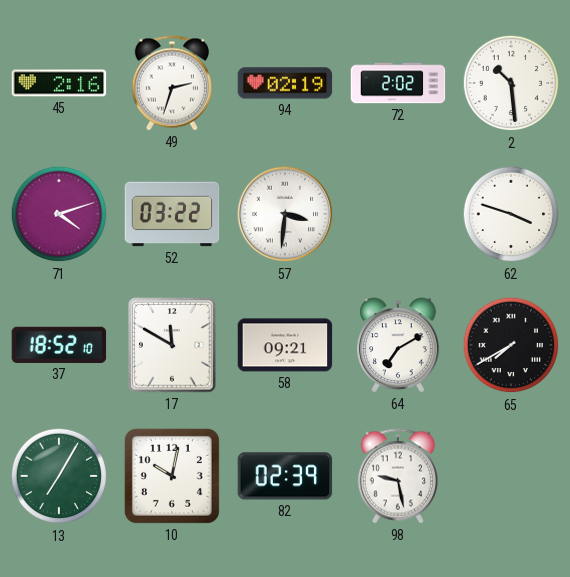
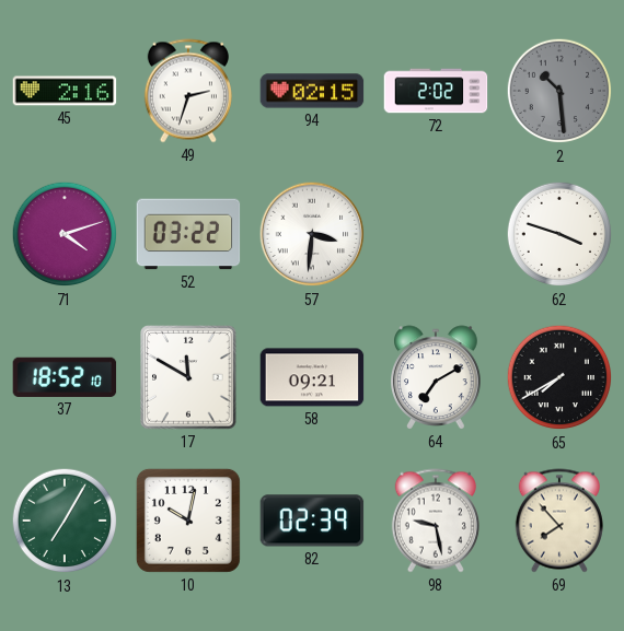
94: 02:19 -> 02:15
2 dial: white -> grey
69: none -> 7:53
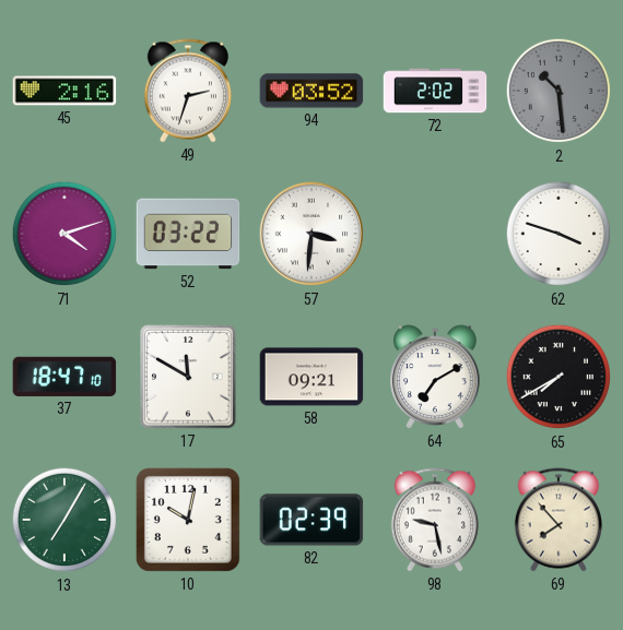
94: 02:15 -> 03:52
37: 18:52 -> 18:47
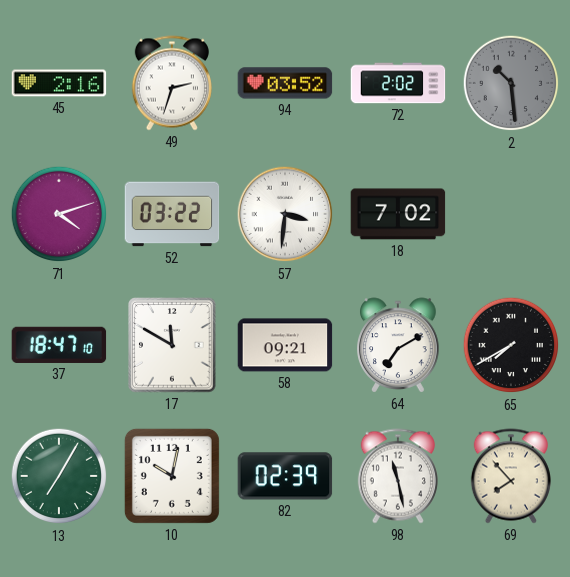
18: none -> 7:02
62: 3:48 -> none
98: 9:28 -> 11:28
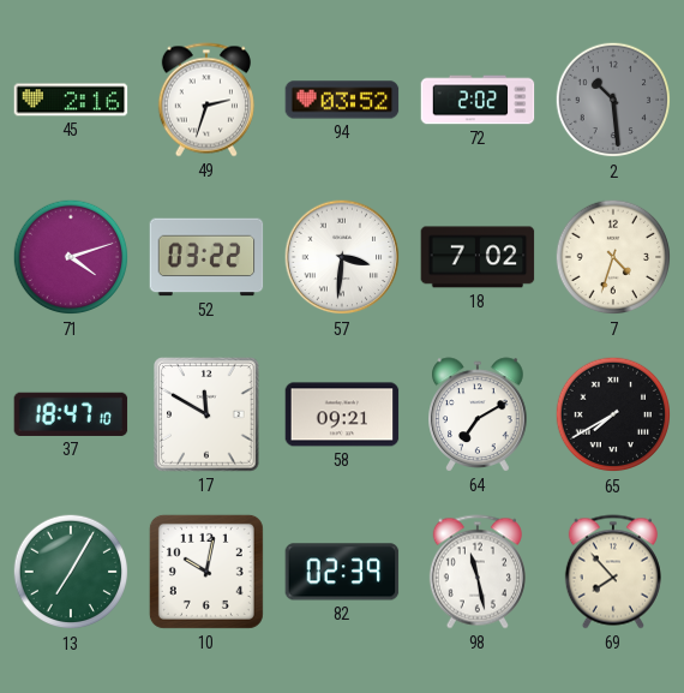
7: none -> 4:33
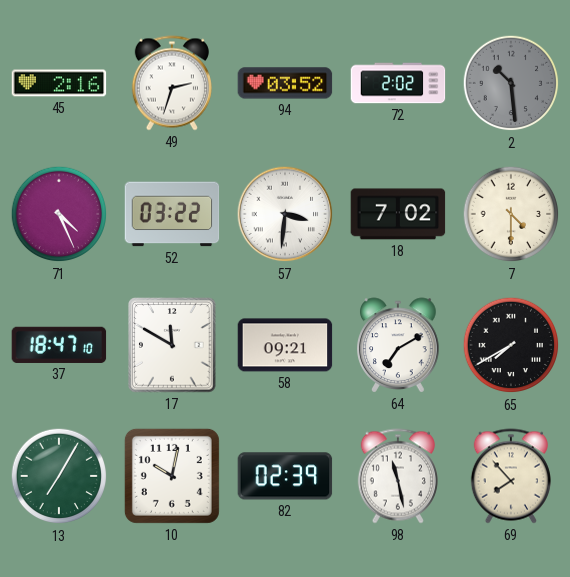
71: 4:12 -> 4:26
7: 4:33 -> 4:30
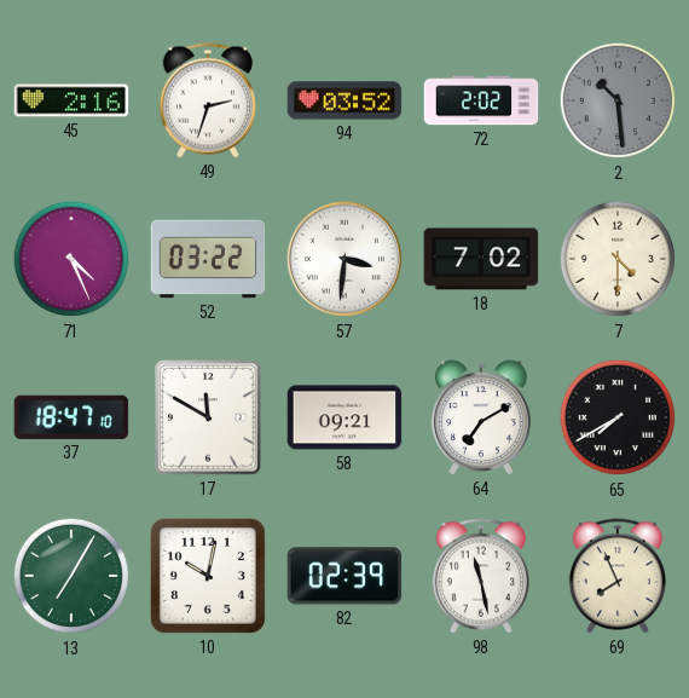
69: 7:53 -> 7:56
